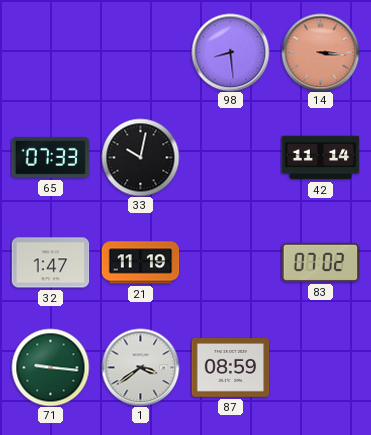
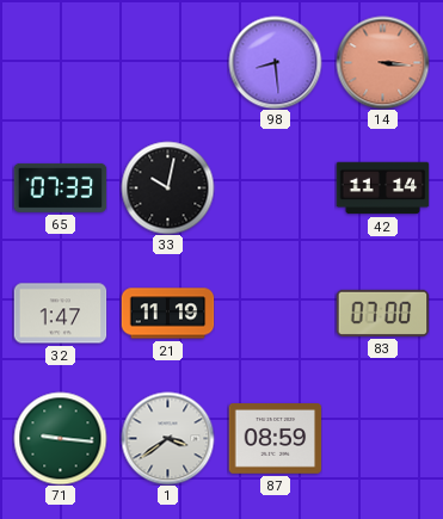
83: 07:02 -> 07:00
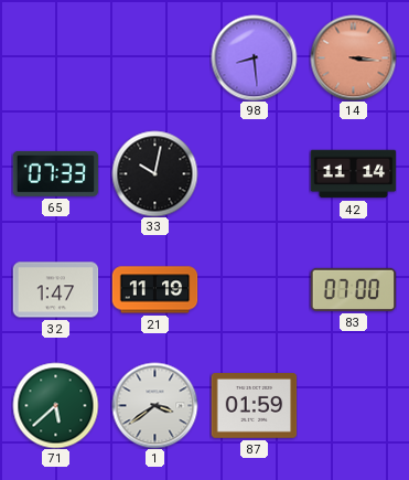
71: 9:16 -> 5:38
87: 08:59 -> 01:59
